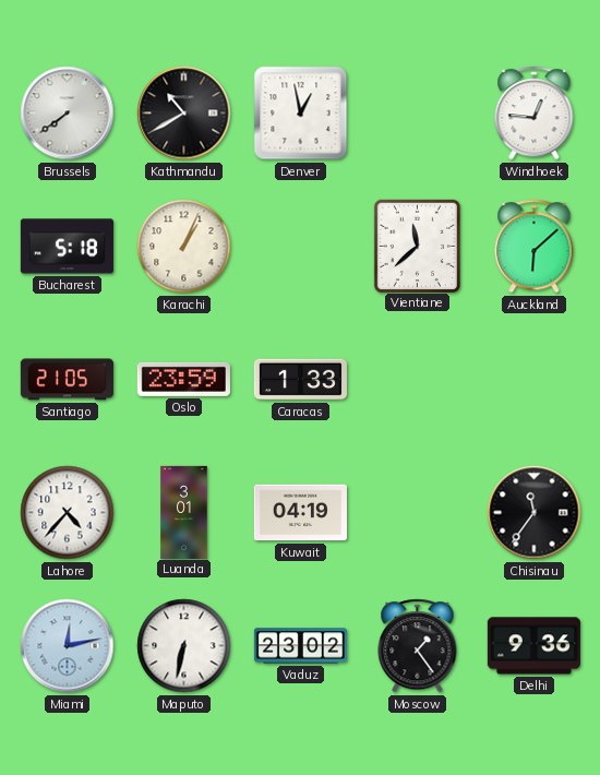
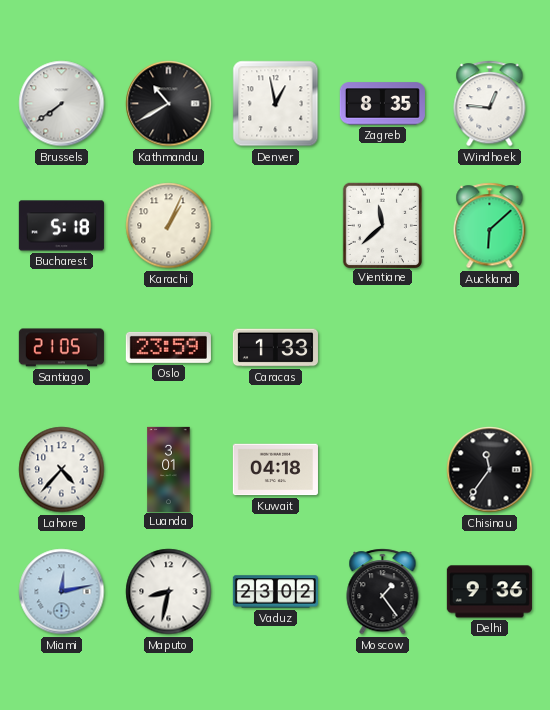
Zagreb: none -> 8:35
Kuwait: 04:19 -> 04:18
Maputo: 6:32 -> 8:32
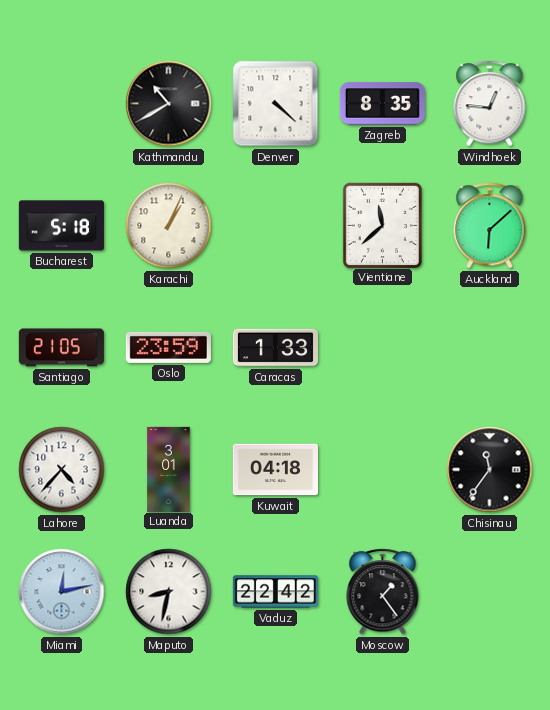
Brussels: 7:39 -> none
Denver: 12:58 -> 4:22
Vaduz: 23:02 -> 22:42
Delhi: 9:36 -> none
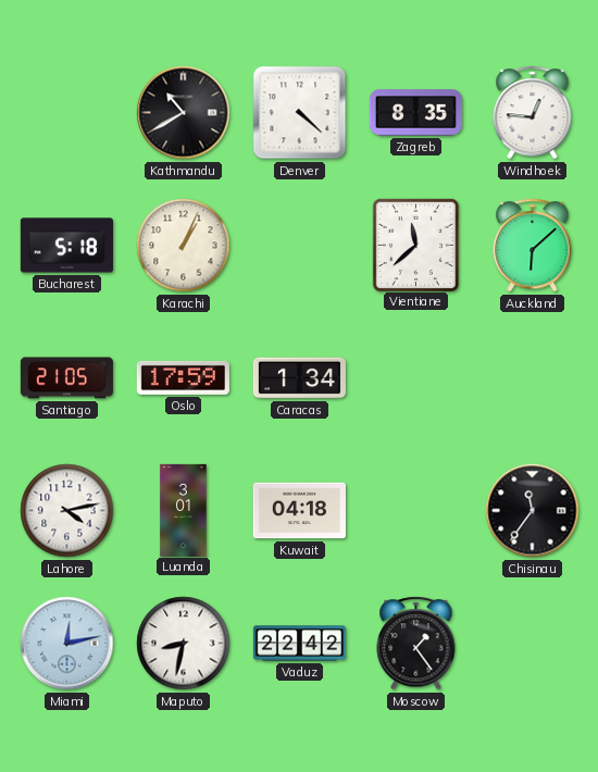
Oslo: 23:59 -> 17:59
Caracas: 1:33 -> 1:34
Lahore: 4:37 -> 4:13
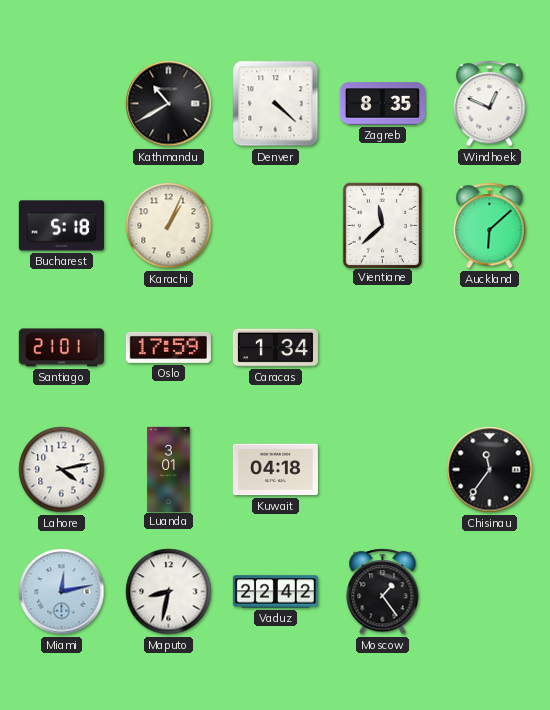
Windhoek: 12:46 -> 12:49
Santiago: 21:05 -> 21:01
